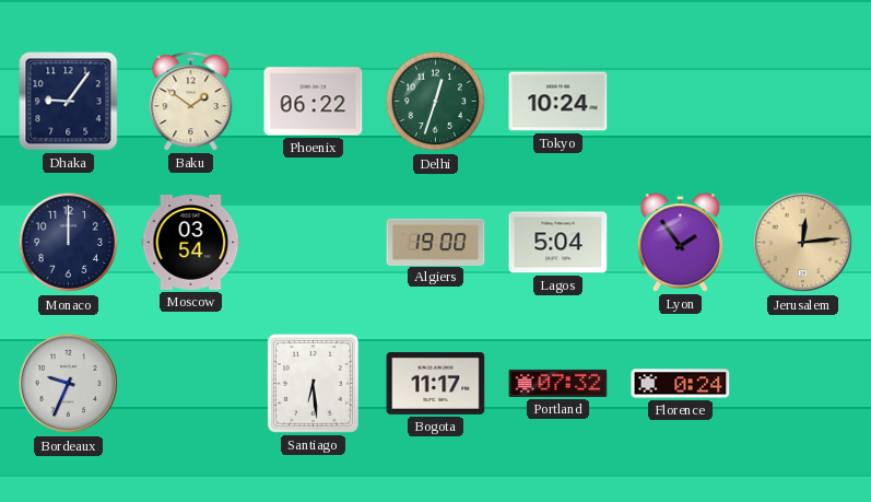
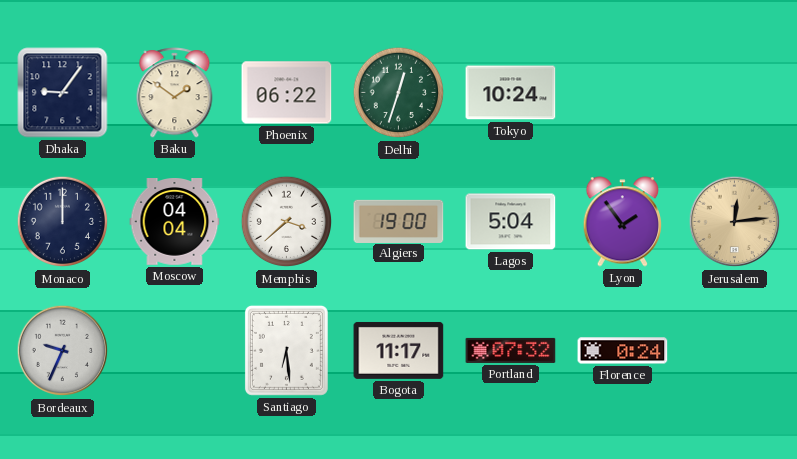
Moscow: 03:54 -> 04:04
Memphis: none -> 3:38
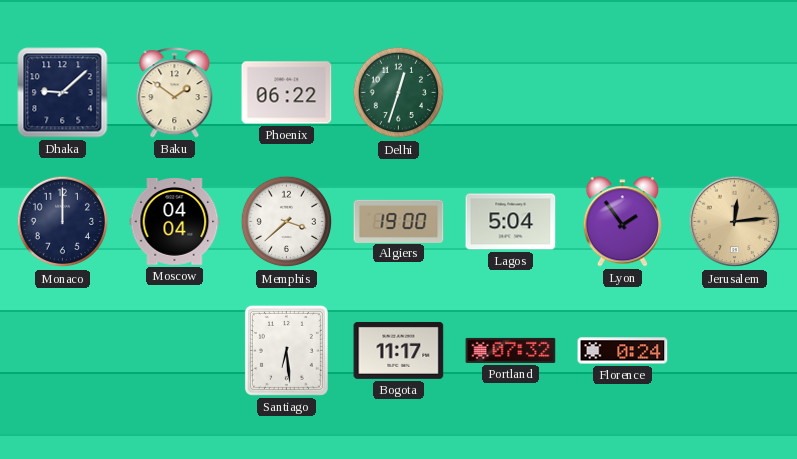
Dhaka: 9:06 -> 9:08
Tokyo: 10:24 -> none
Bordeaux: 9:34 -> none
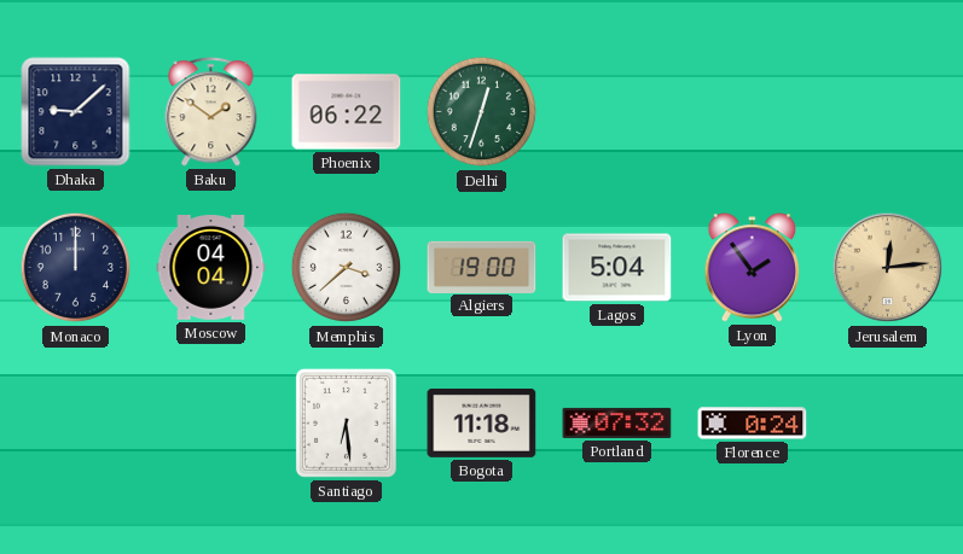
Bogota: 11:17 -> 11:18
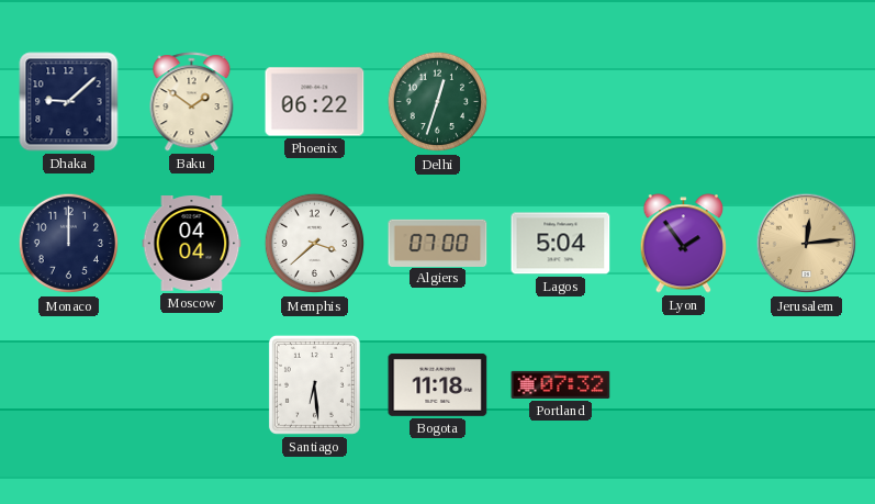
Algiers: 19:00 -> 07:00
Florence: 0:24 -> none
